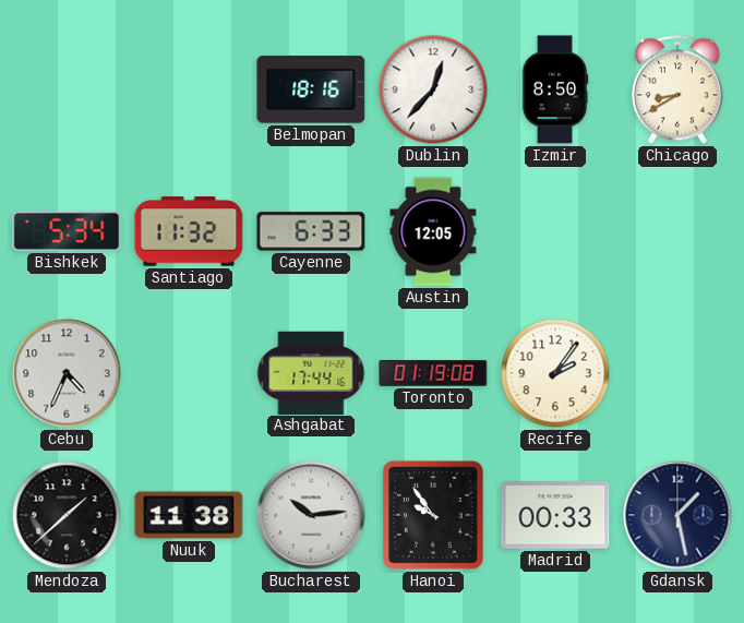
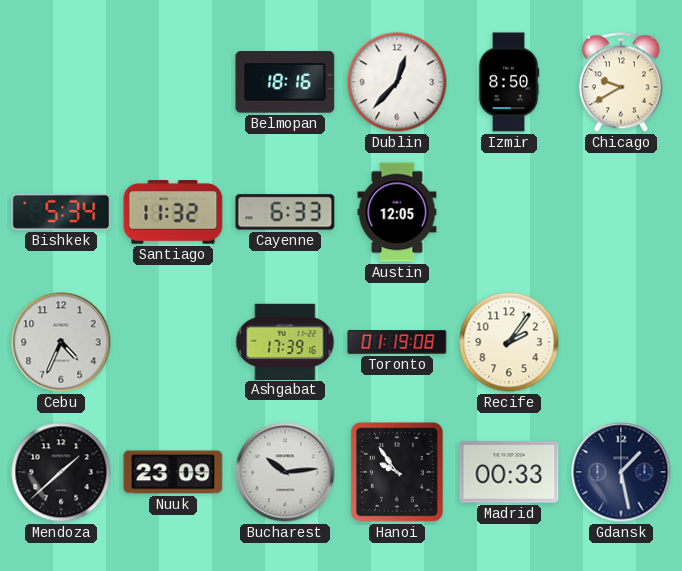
Chicago: 8:40 -> 9:40
Ashgabat: 17:44 -> 17:39
Nuuk: 11:38 -> 23:09
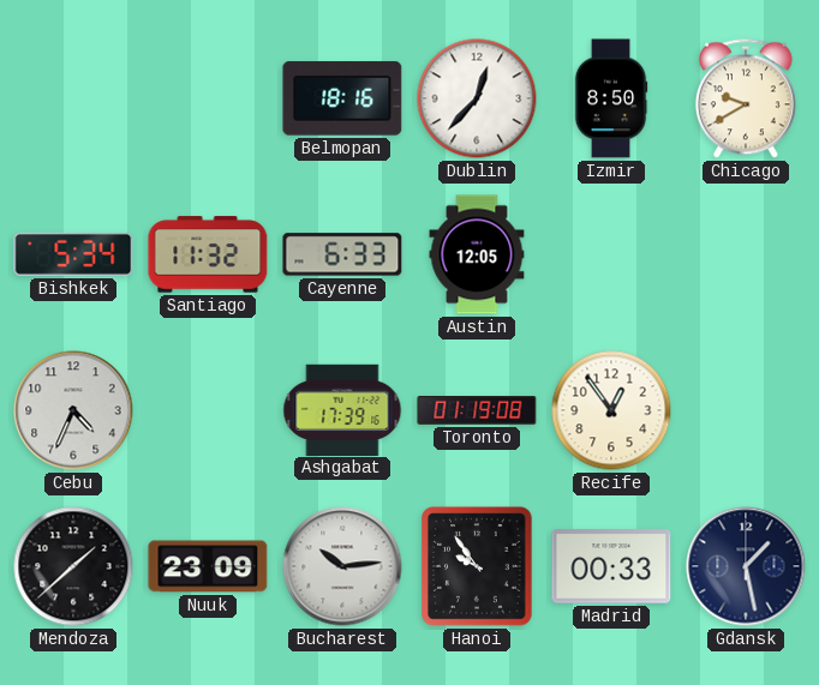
Recife: 2:06 -> 12:54
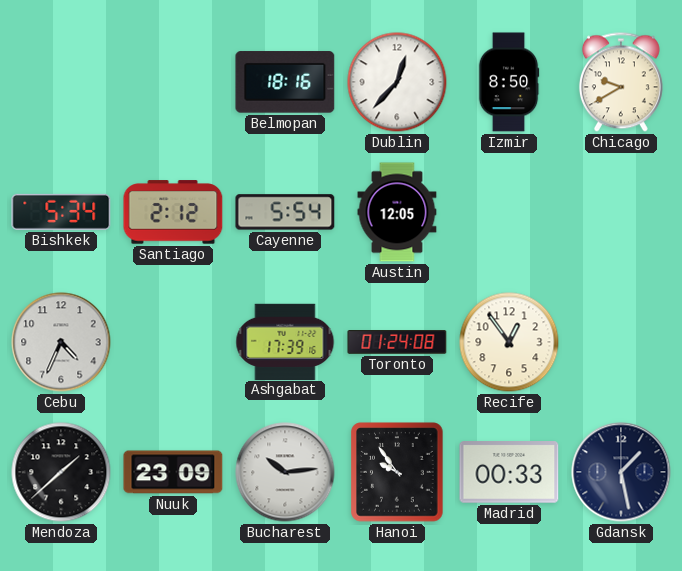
Santiago: 11:32 -> 2:12
Cayenne: 6:33 -> 5:54
Toronto: 01:19 -> 01:24
